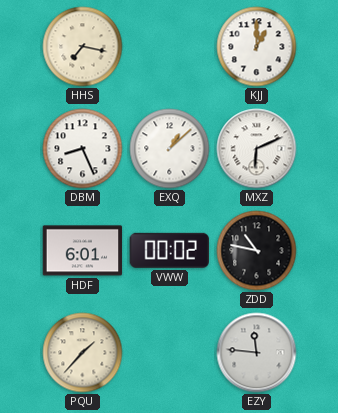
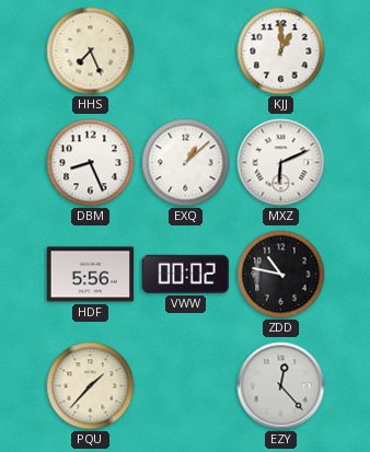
HHS: 7:17 -> 7:26
HDF: 6:01 -> 5:56
EZY: 11:46 -> 12:23
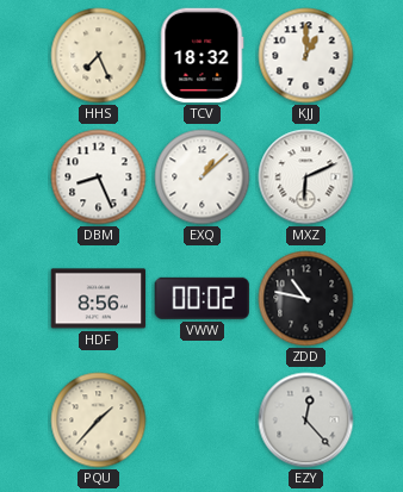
TCV: none -> 18:32
HDF: 5:56 -> 8:56
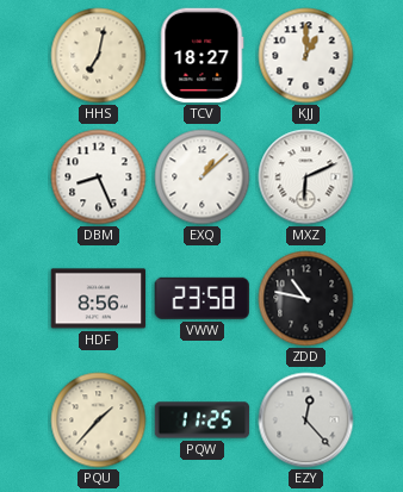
HHS: 7:26 -> 7:02
TCV: 18:32 -> 18:27
VWW: 00:02 -> 23:58
PQW: none -> 11:25
